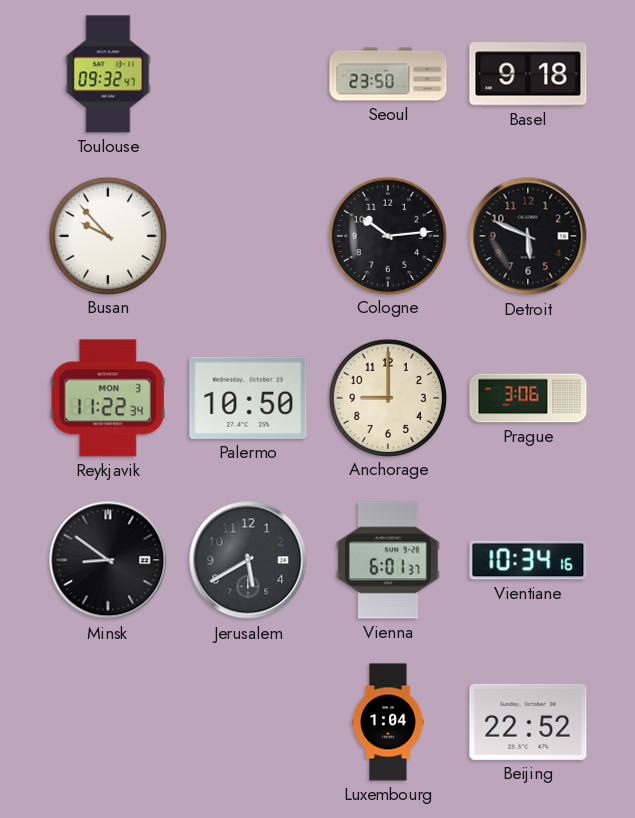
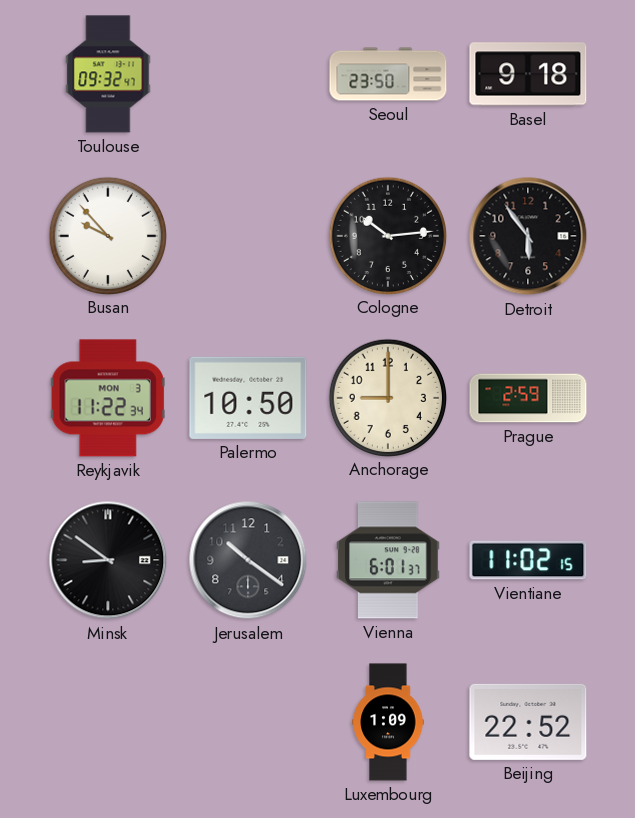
Detroit: 5:49 -> 5:54
Prague: 3:06 -> 2:59
Jerusalem: 5:40 -> 10:21
Vientiane: 10:34 -> 11:02
Luxembourg: 1:04 -> 1:09
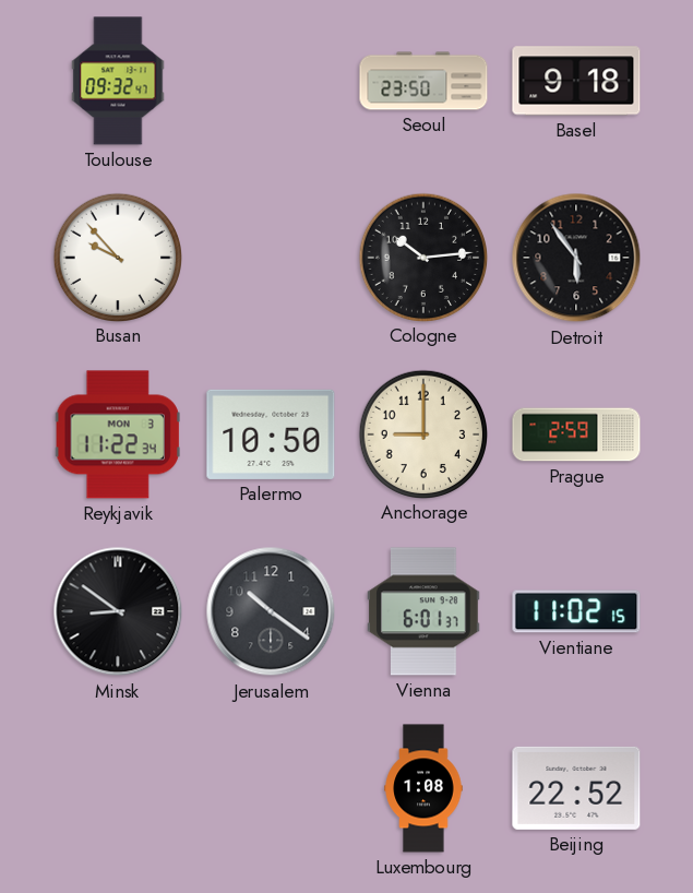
Luxembourg: 1:09 -> 1:08
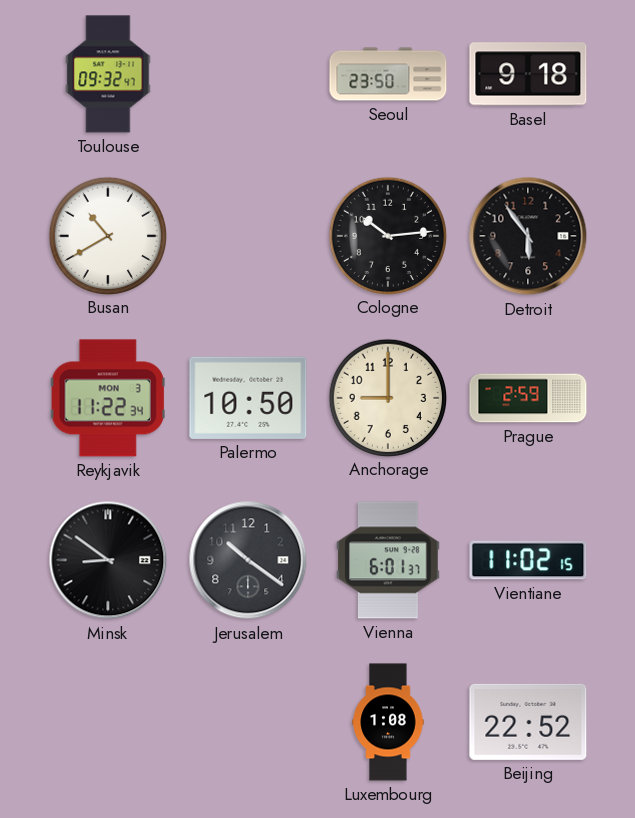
Busan: 9:53 -> 10:40
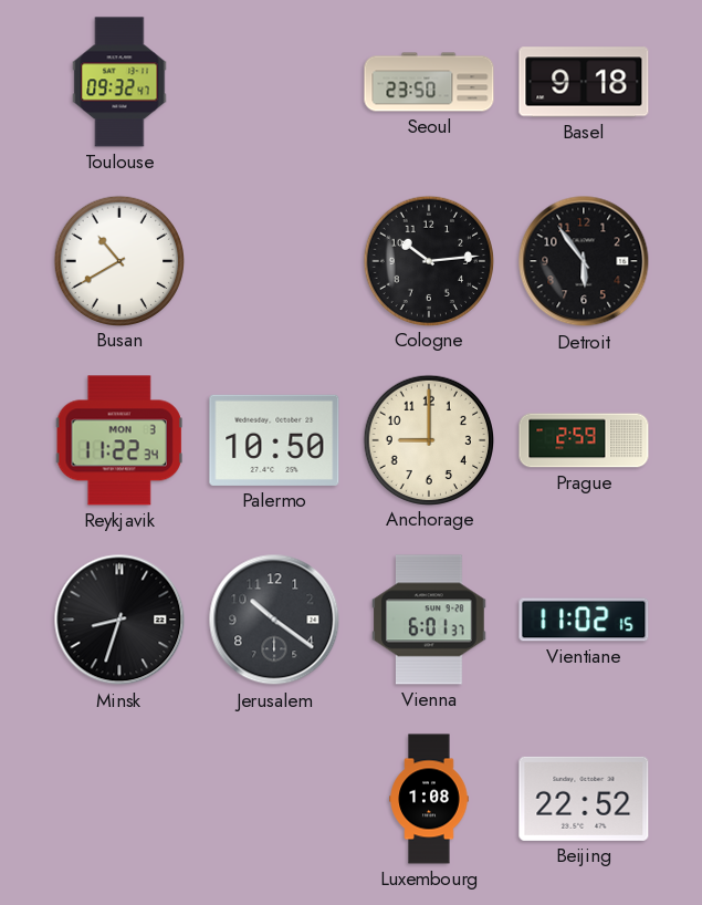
Minsk: 8:51 -> 8:33
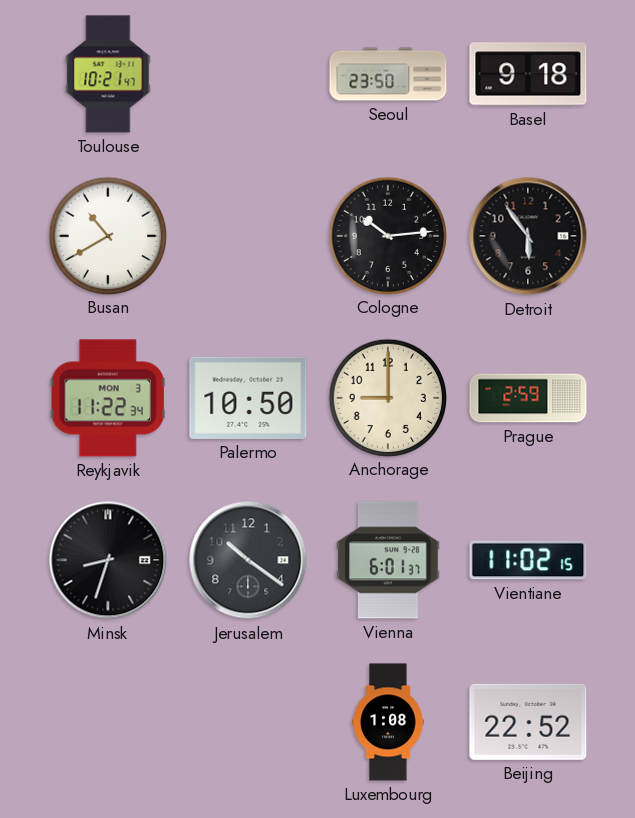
Toulouse: 09:32 -> 10:21
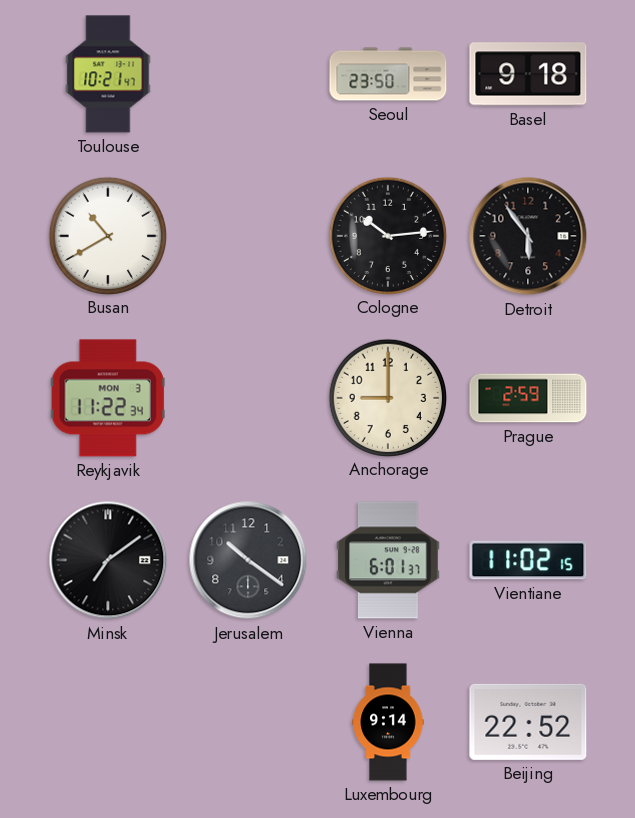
Palermo: 10:50 -> none
Minsk: 8:33 -> 7:09
Luxembourg: 1:08 -> 9:14
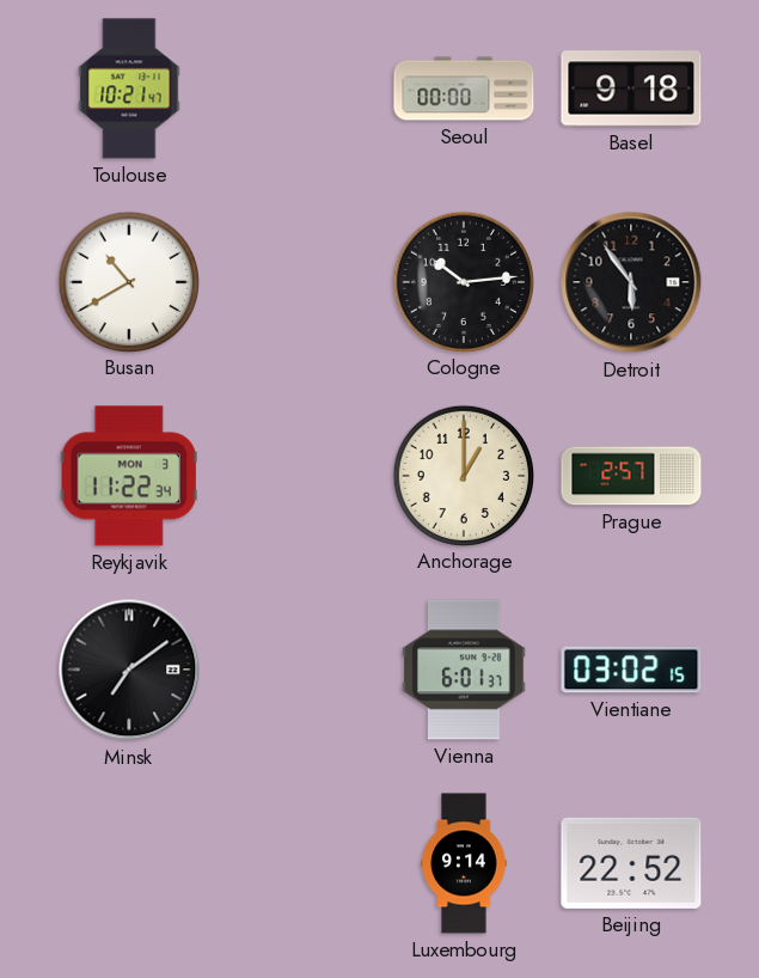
Seoul: 23:50 -> 00:00
Anchorage: 9:00 -> 1:00
Prague: 2:59 -> 2:57
Jerusalem: 10:21 -> none
Vientiane: 11:02 -> 03:02
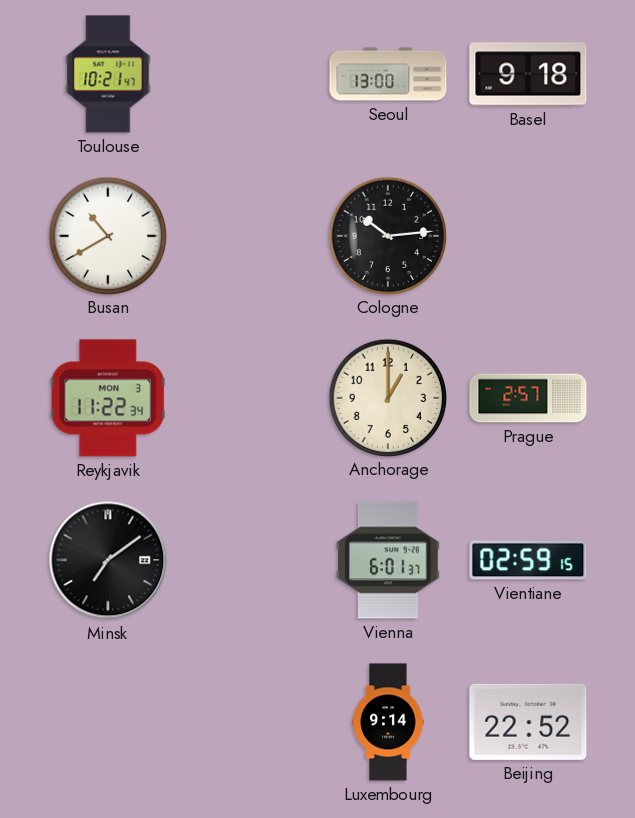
Seoul: 00:00 -> 13:00
Detroit: 5:54 -> none
Vientiane: 03:02 -> 02:59
